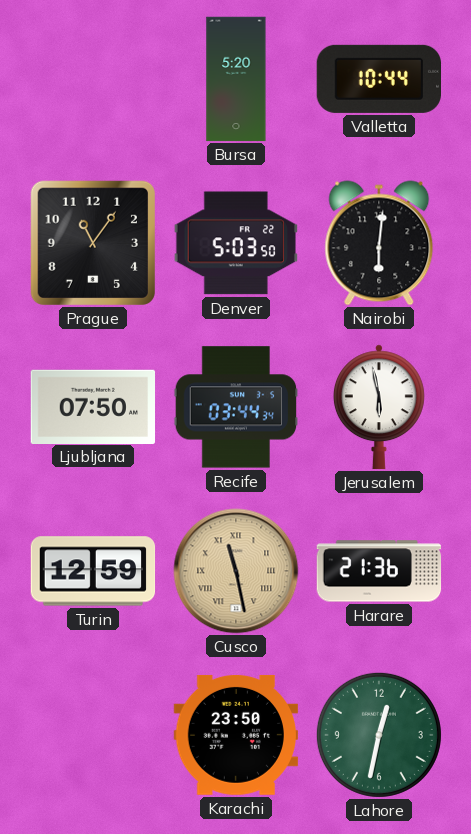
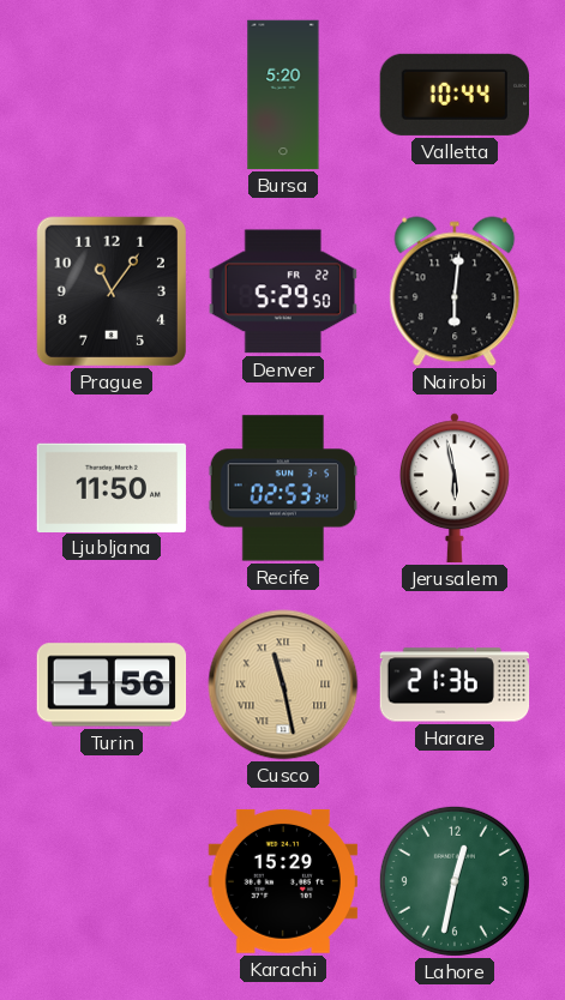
Denver: 5:03 -> 5:29
Ljubljana: 07:50 -> 11:50
Recife: 03:44 -> 02:53
Turin: 12:59 -> 1:56
Karachi: 23:50 -> 15:29
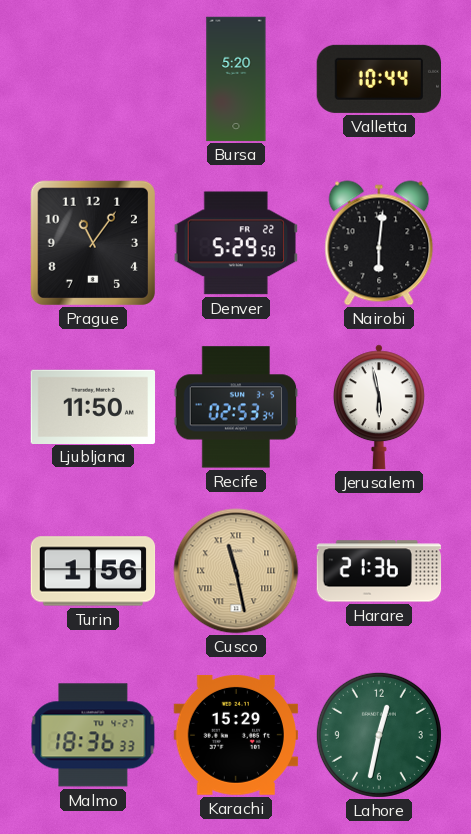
Malmo: none -> 18:36
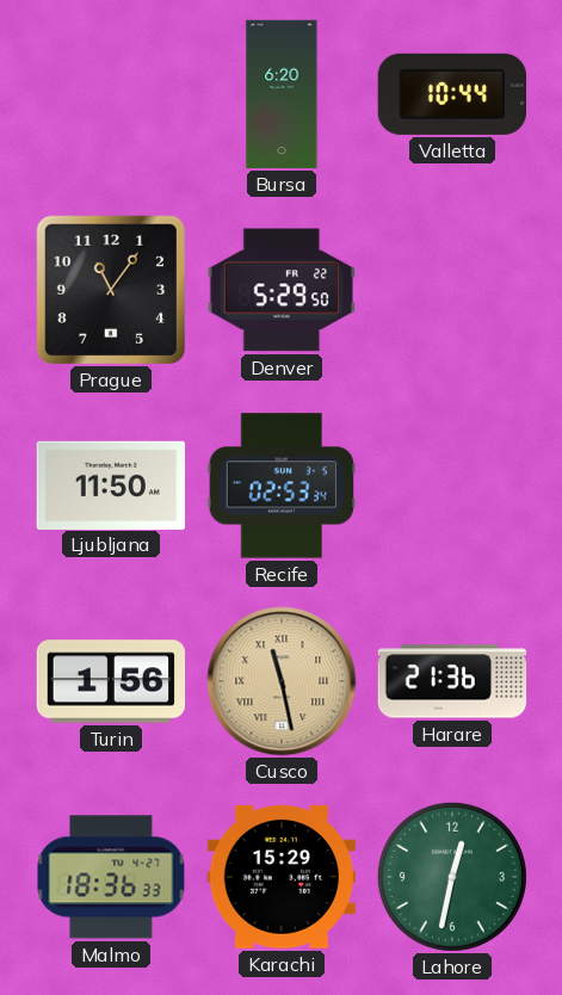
Bursa: 5:20 -> 6:20
Nairobi: 6:01 -> none
Jerusalem: 5:58 -> none
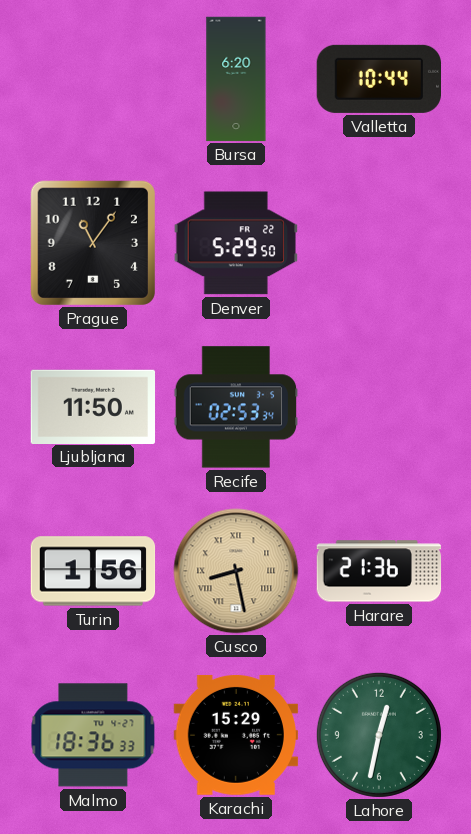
Cusco: 11:28 -> 8:28
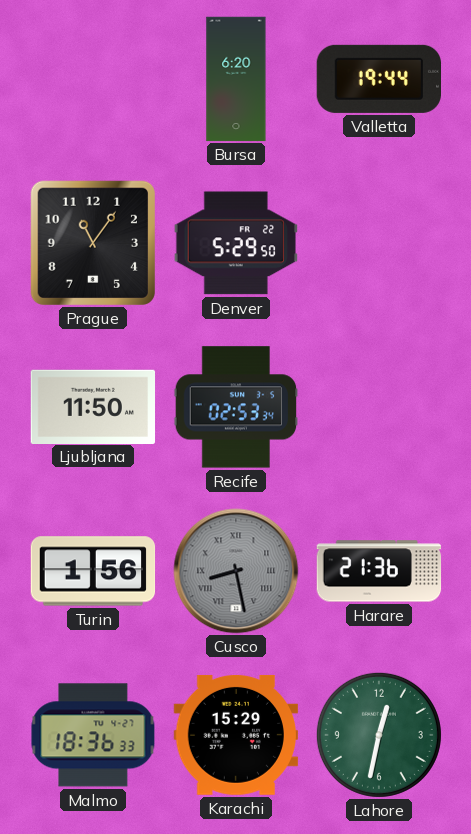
Valletta: 10:44 -> 19:44
Cusco dial: champagne -> grey
